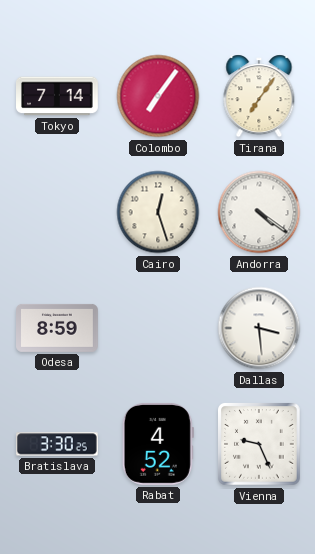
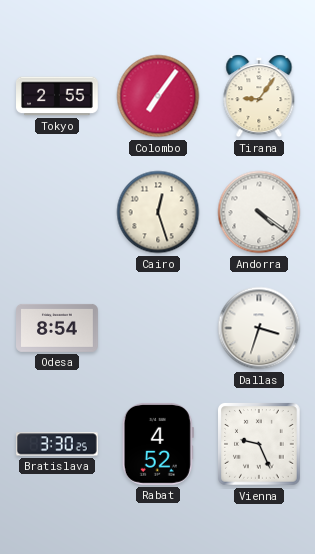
Tokyo: 7:14 -> 2:55
Tirana: 7:06 -> 9:06
Odesa: 8:59 -> 8:54
Dallas: 3:29 -> 3:33
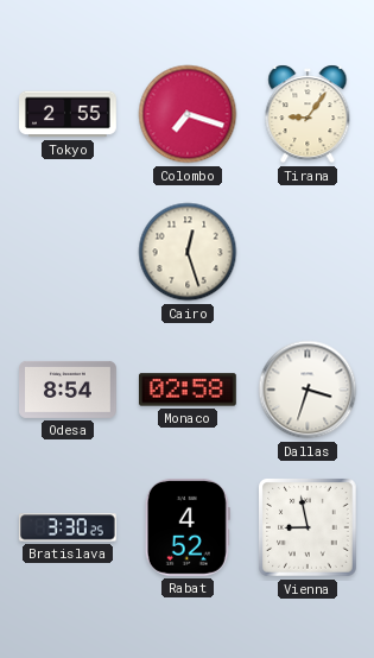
Colombo: 7:06 -> 7:18
Andorra: 4:21 -> none
Monaco: none -> 02:58
Vienna: 9:26 -> 8:58
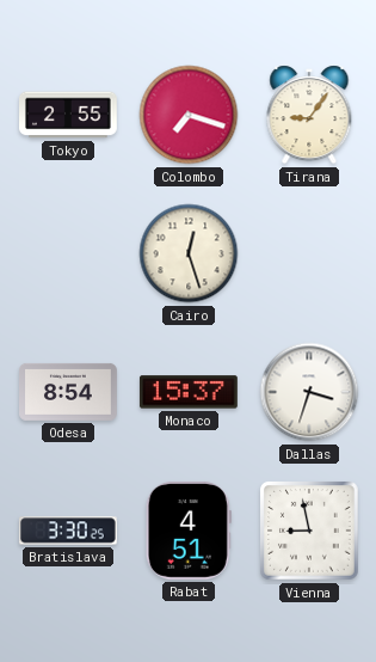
Monaco: 02:58 -> 15:37
Rabat: 4:52 -> 4:51
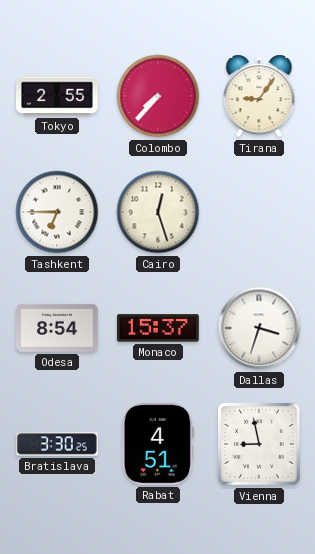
Colombo: 7:18 -> 7:37
Tashkent: none -> 6:45
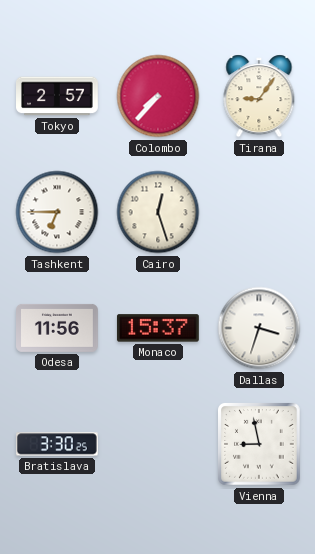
Tokyo: 2:55 -> 2:57
Odesa: 8:54 -> 11:56
Rabat: 4:51 -> none
